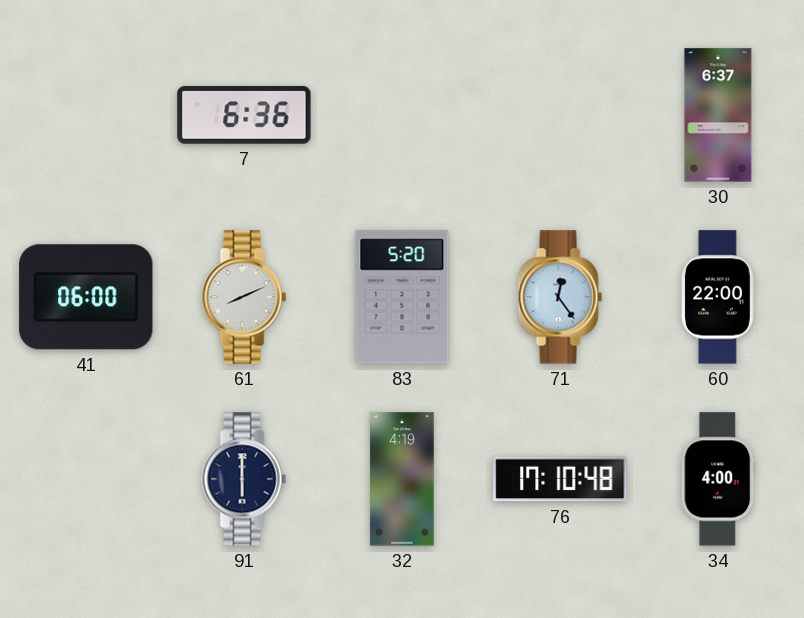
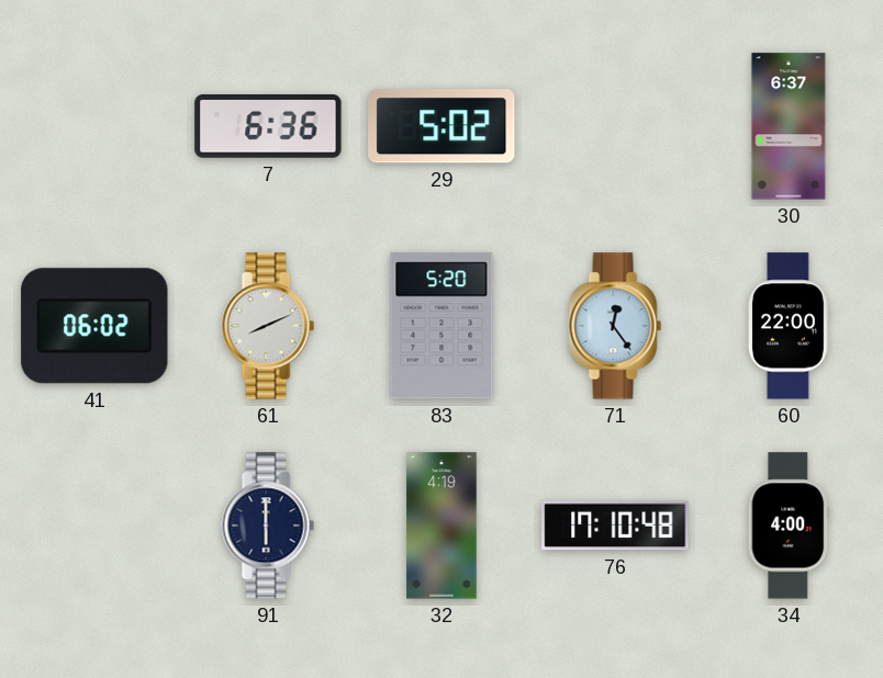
29: none -> 5:02
41: 06:00 -> 06:02
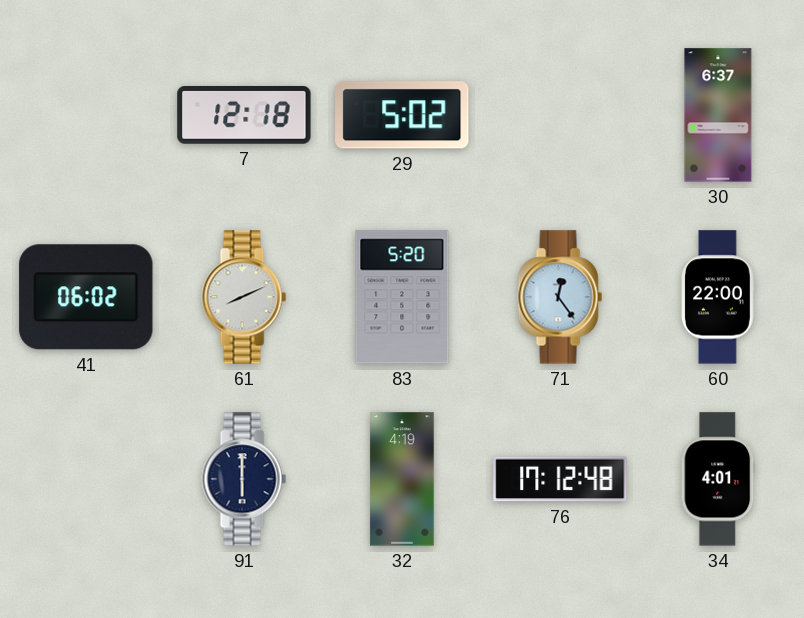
7: 6:36 -> 12:18
76: 17:10 -> 17:12
34: 4:00 -> 4:01
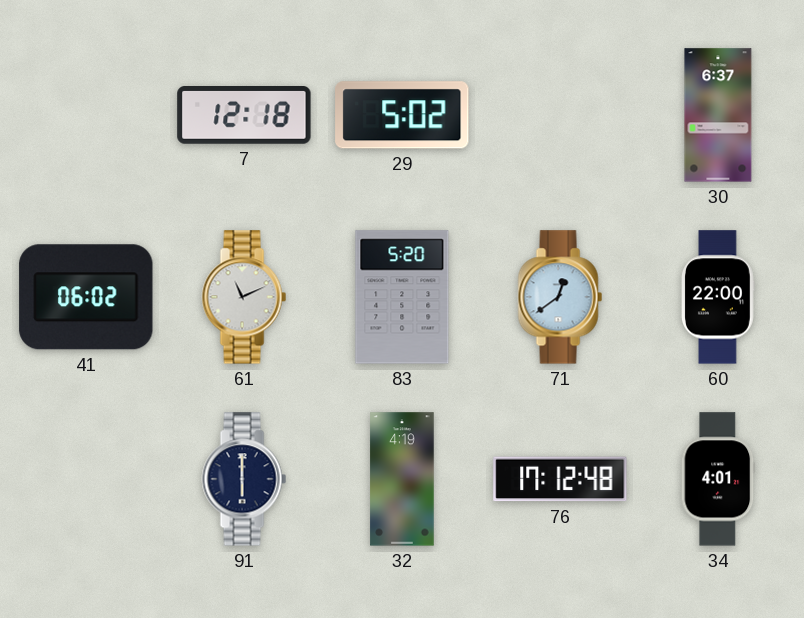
61: 8:11 -> 11:11
71: 12:24 -> 12:39
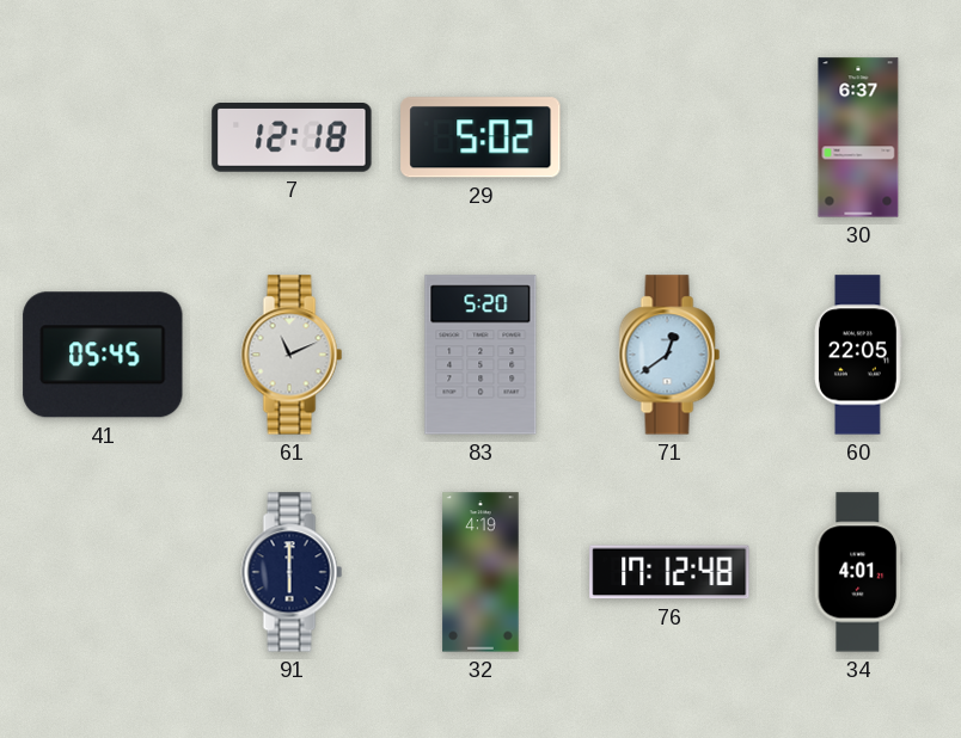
41: 06:02 -> 05:45
60: 22:00 -> 22:05
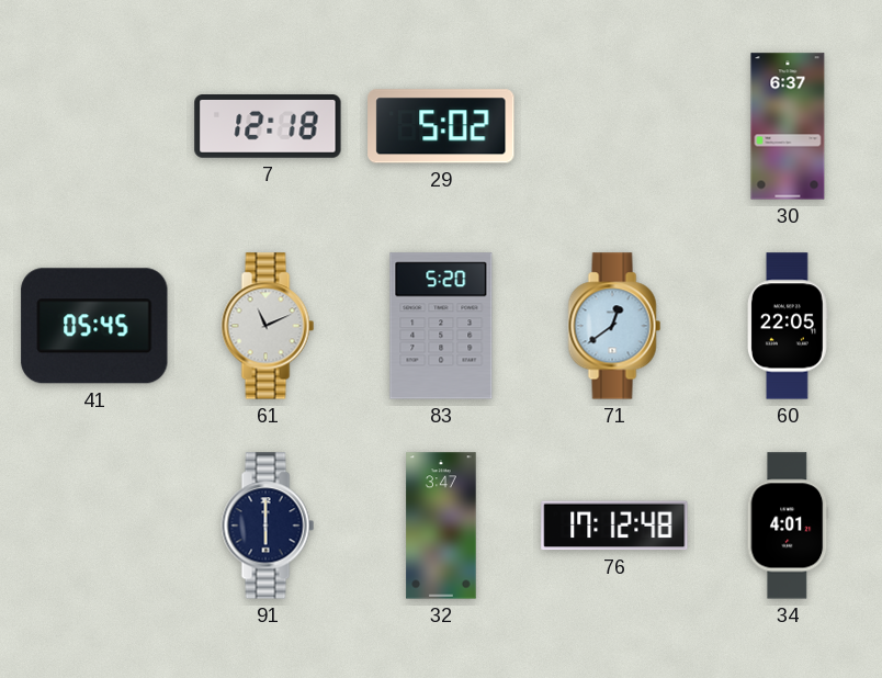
32: 4:19 -> 3:47
